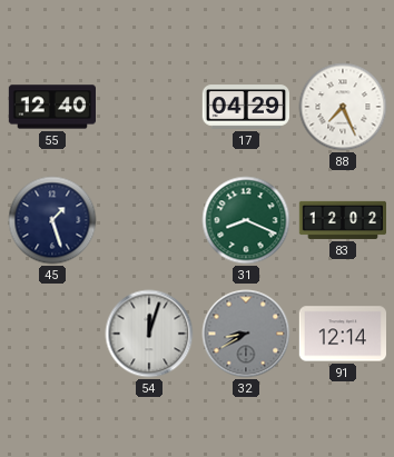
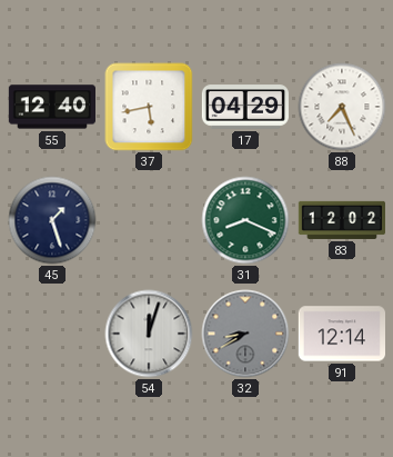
37: none -> 5:43
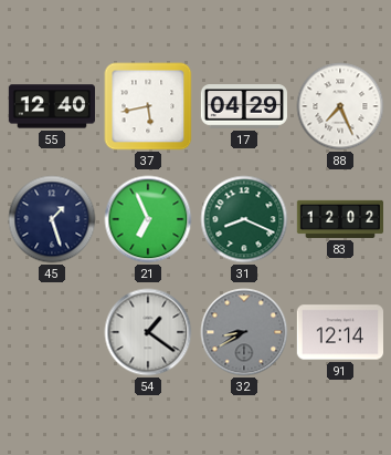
21: none -> 6:56
54: 12:03 -> 1:21
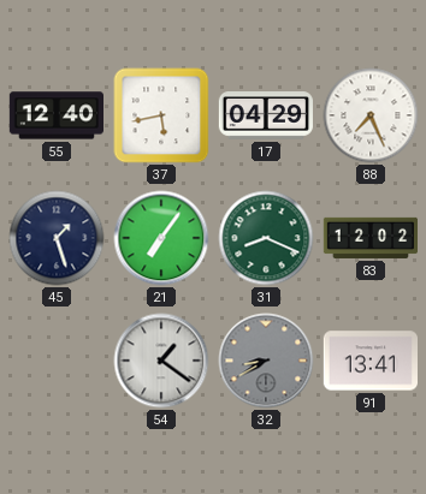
21: 6:56 -> 7:06
91: 12:14 -> 13:41
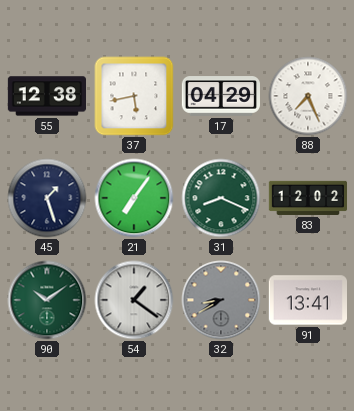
55: 12:40 -> 12:38
90: none -> 10:09
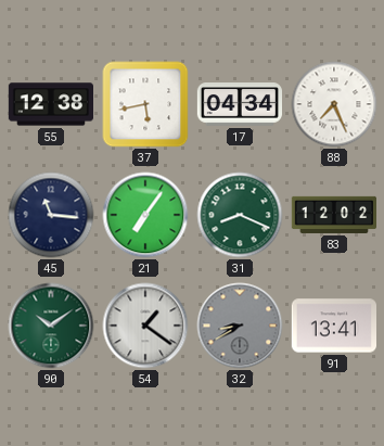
17: 04:29 -> 04:34
45: 1:27 -> 11:16
